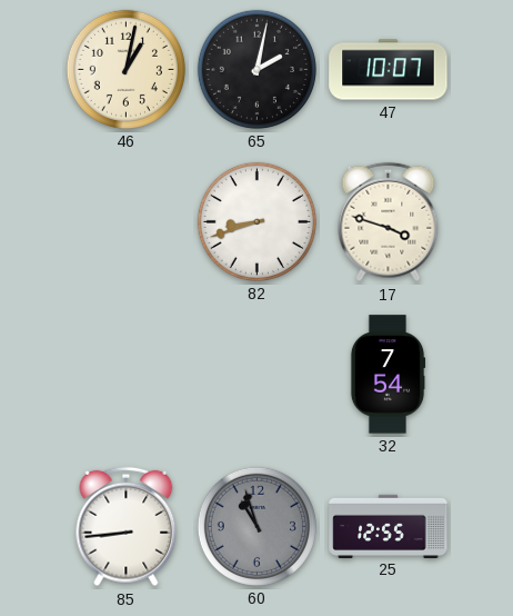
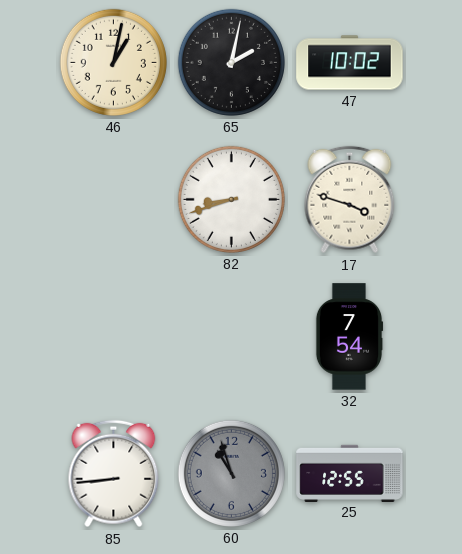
47: 10:07 -> 10:02
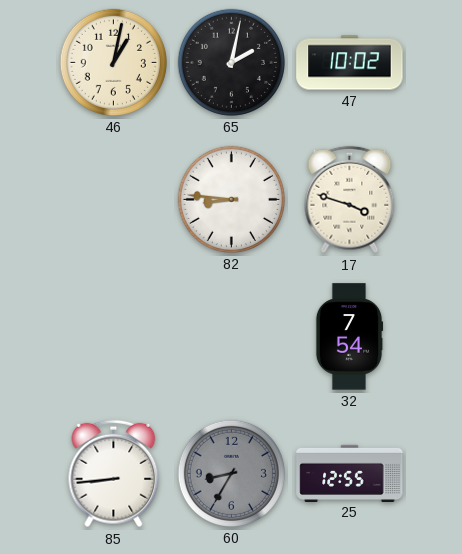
82: 8:42 -> 8:46
60: 10:57 -> 8:35
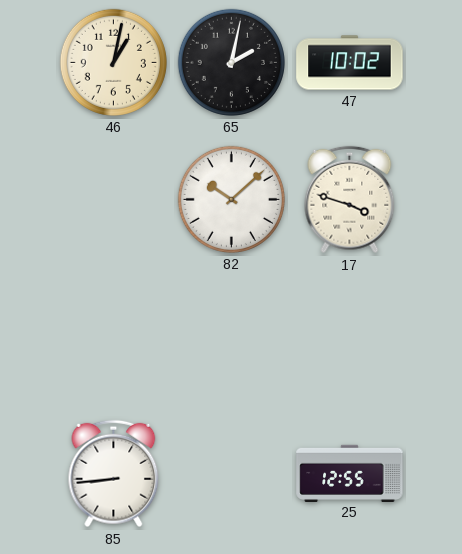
82: 8:46 -> 10:08
32: 7:54 -> none
60: 8:35 -> none
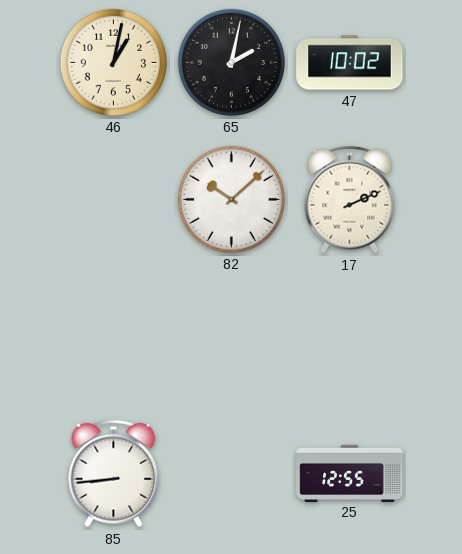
17: 3:48 -> 2:11
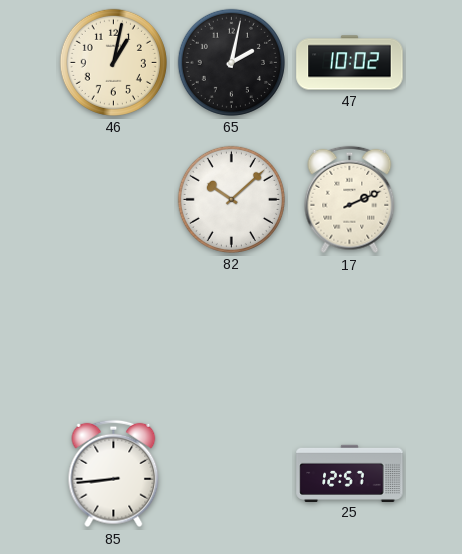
25: 12:55 -> 12:57
